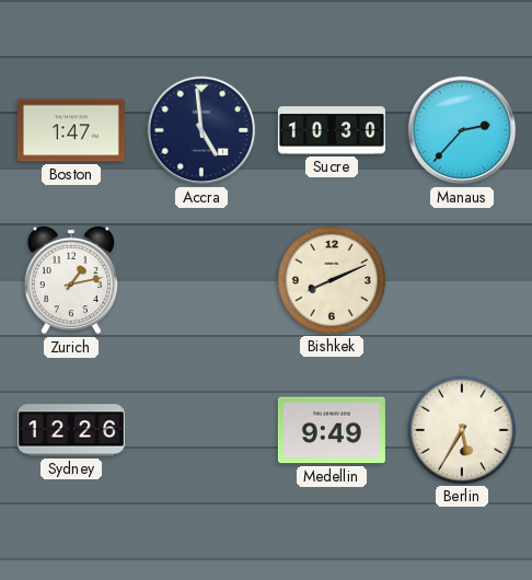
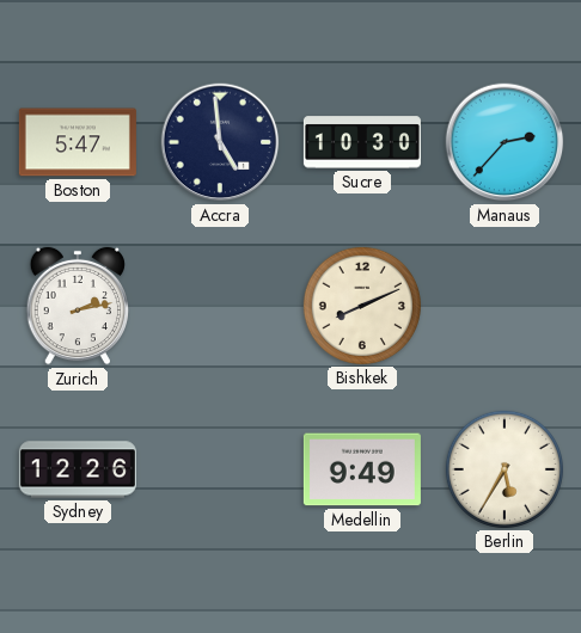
Boston: 1:47 -> 5:47
Zurich: 1:13 -> 2:13
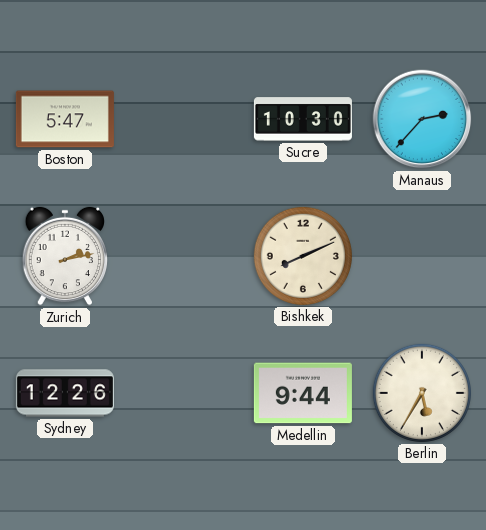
Accra: 4:59 -> none
Medellin: 9:49 -> 9:44
